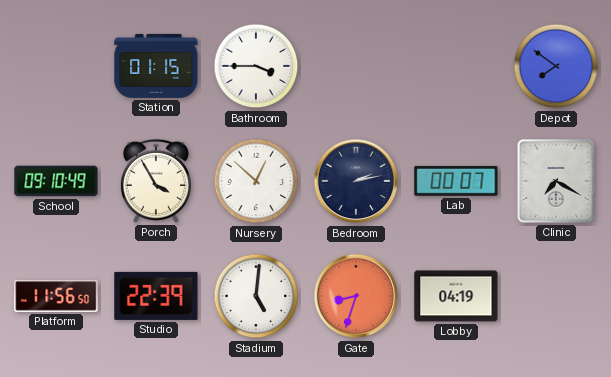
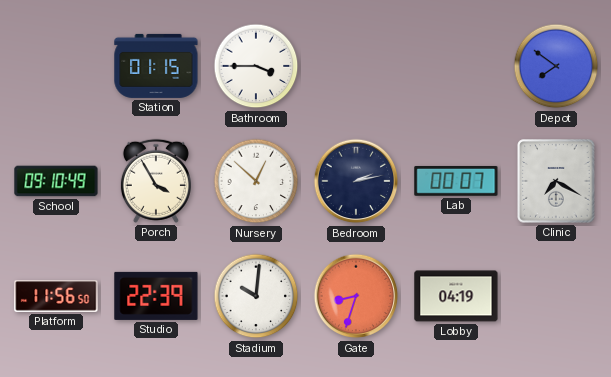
Stadium: 5:01 -> 10:01
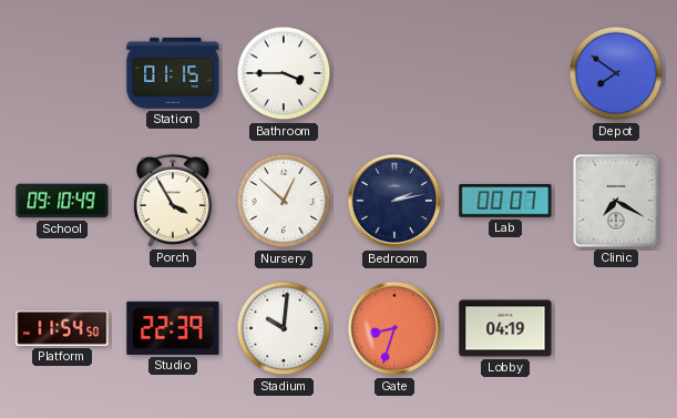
Platform: 11:56 -> 11:54
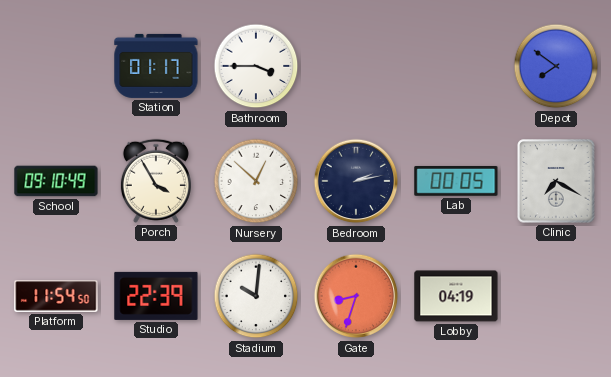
Station: 01:15 -> 01:17
Lab: 00:07 -> 00:05
